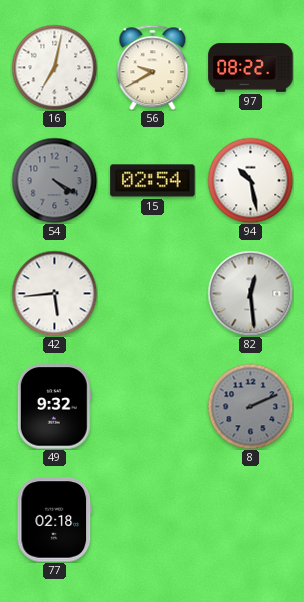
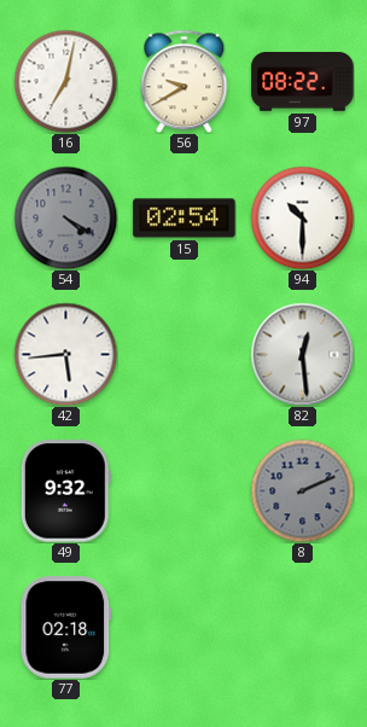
94: 10:28 -> 10:30
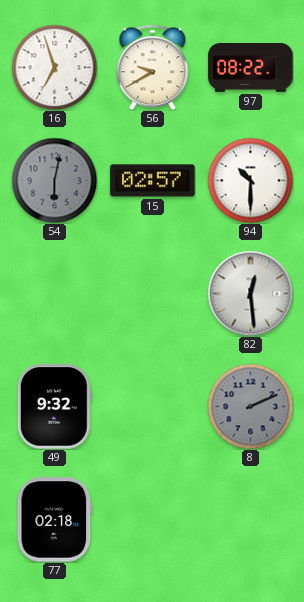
16: 7:02 -> 6:57
54: 4:20 -> 6:02
15: 02:54 -> 02:57
42: 5:44 -> none
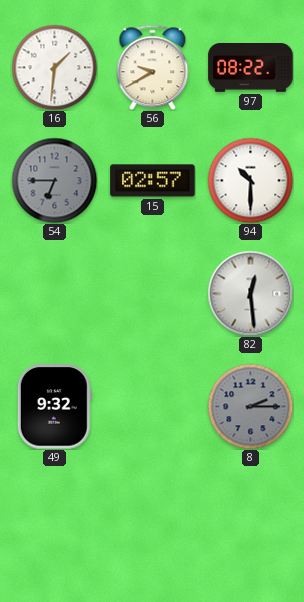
16: 6:57 -> 1:31
54: 6:02 -> 6:45
8: 2:11 -> 2:15
77: 02:18 -> none
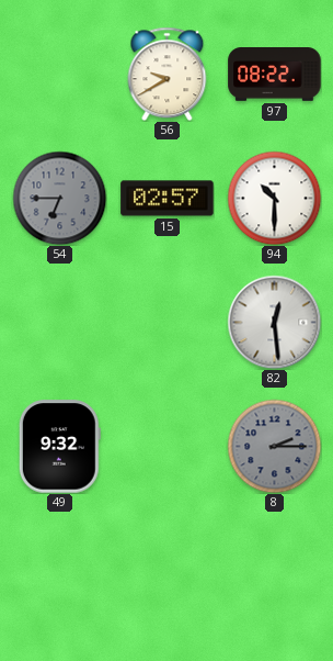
16: 1:31 -> none
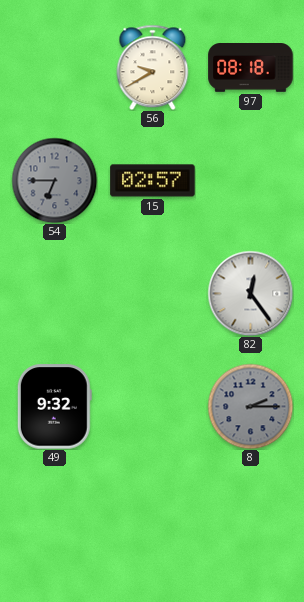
97: 08:22 -> 08:18
94: 10:30 -> none
82: 12:29 -> 12:24
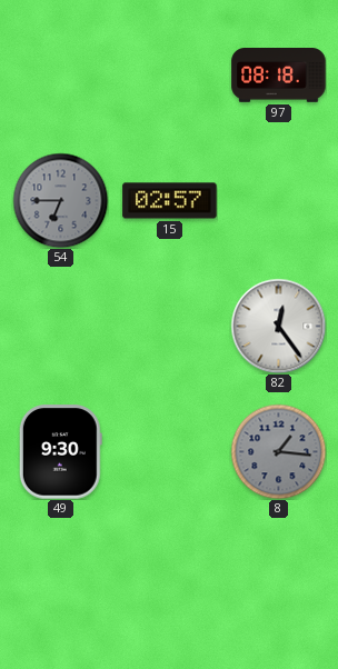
56: 9:40 -> none
49: 9:32 -> 9:30
8: 2:15 -> 1:16
